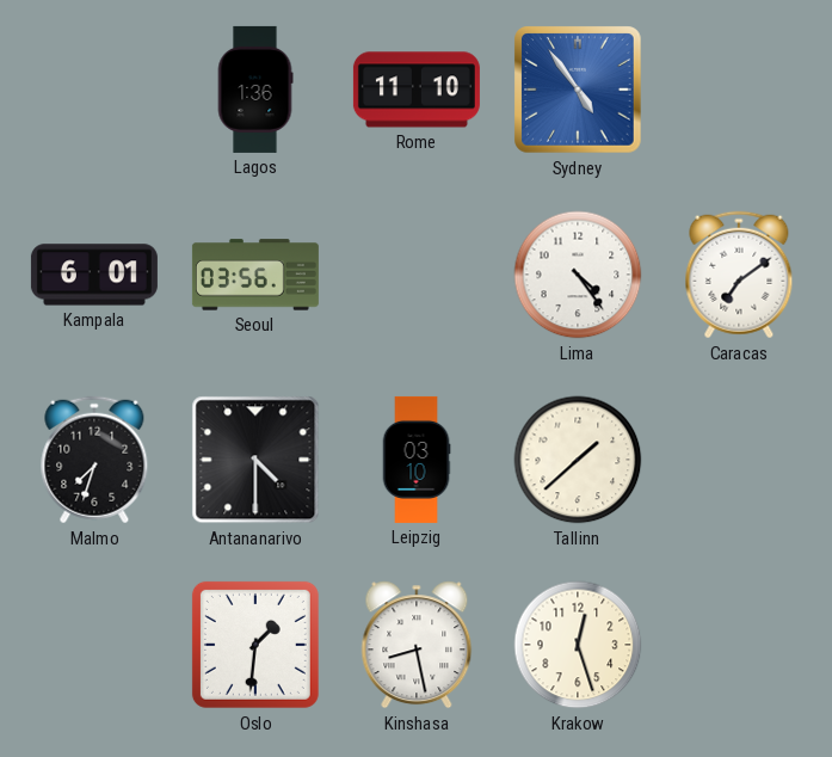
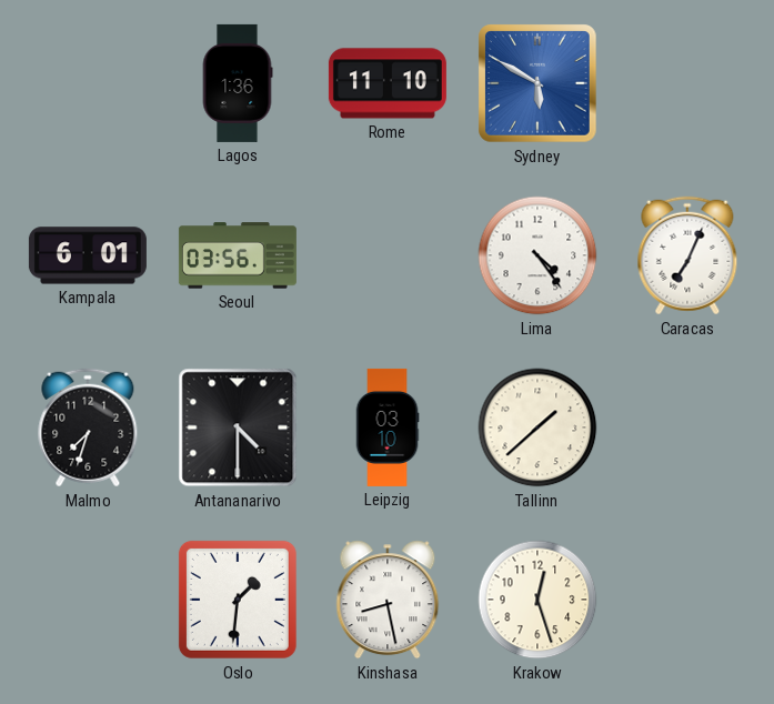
Sydney: 4:54 -> 5:50
Caracas: 7:09 -> 7:04
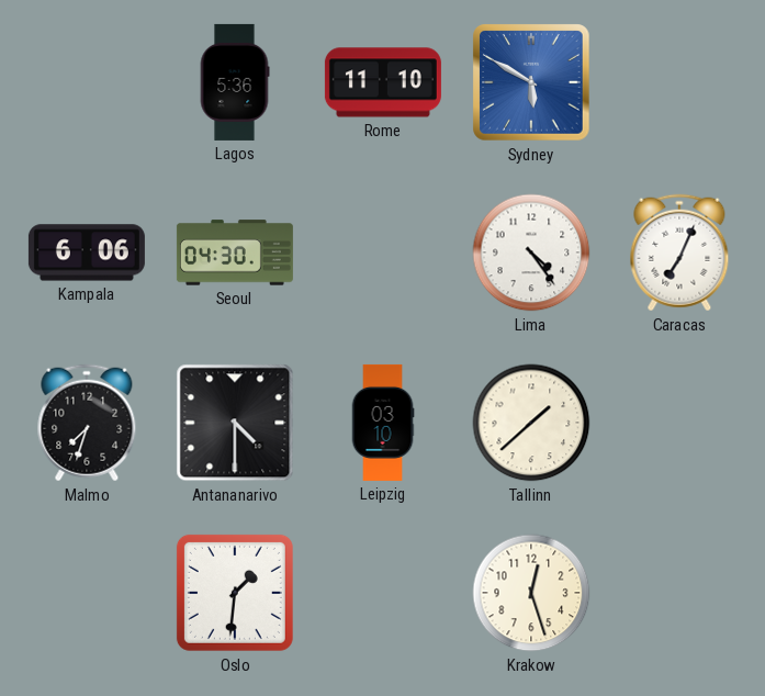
Lagos: 1:36 -> 5:36
Kampala: 6:01 -> 6:06
Seoul: 03:56 -> 04:30
Kinshasa: 8:28 -> none
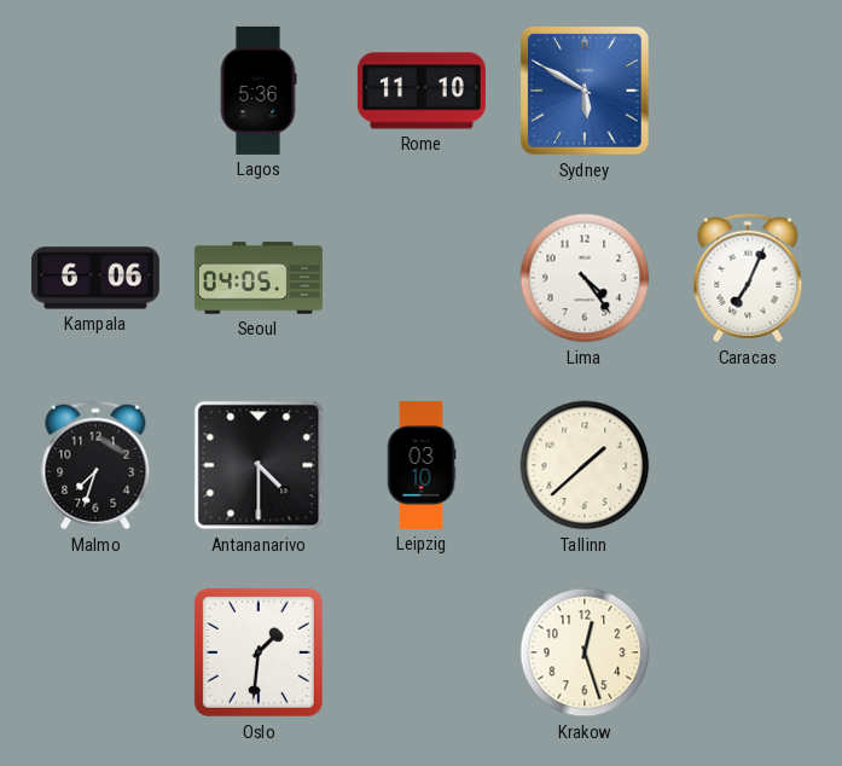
Seoul: 04:30 -> 04:05
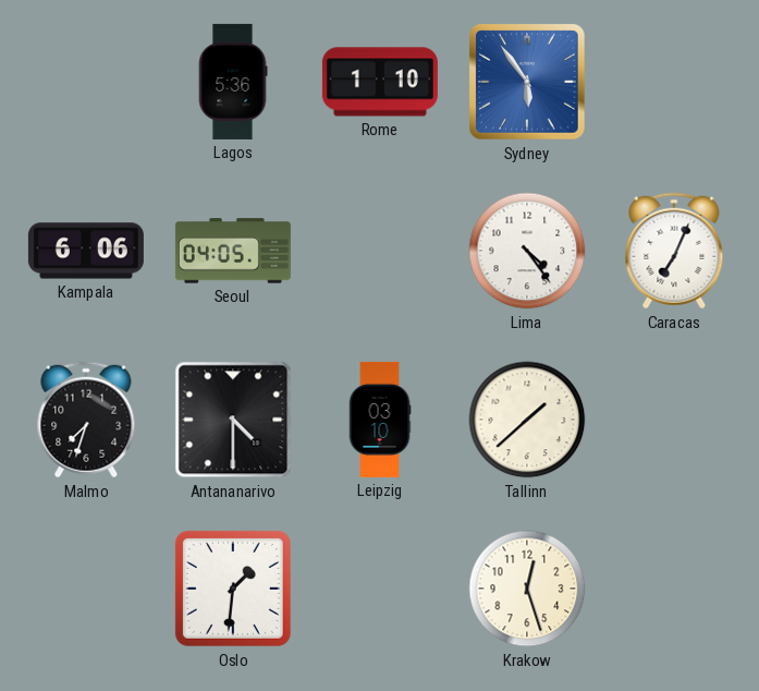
Rome: 11:10 -> 1:10
Sydney: 5:50 -> 5:54
